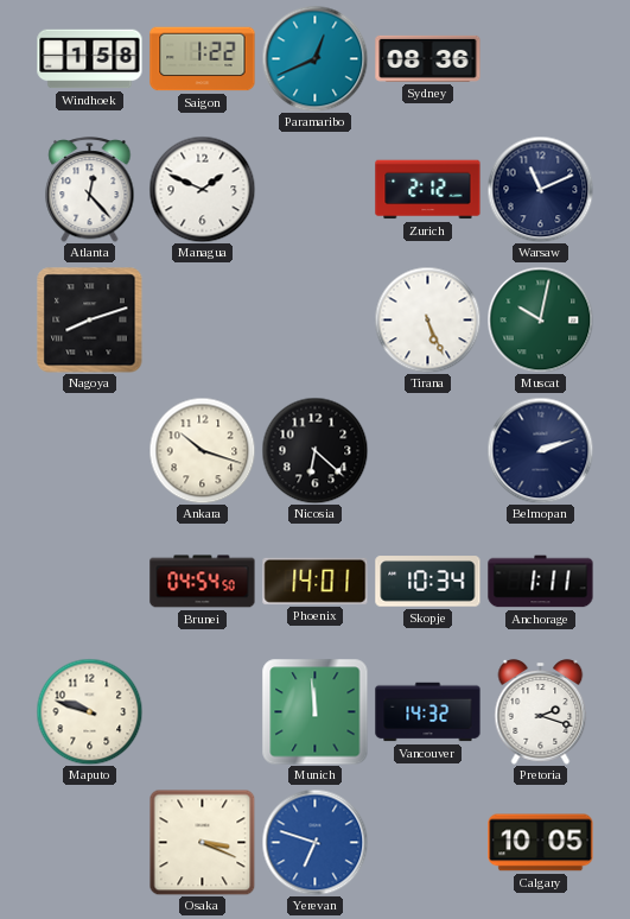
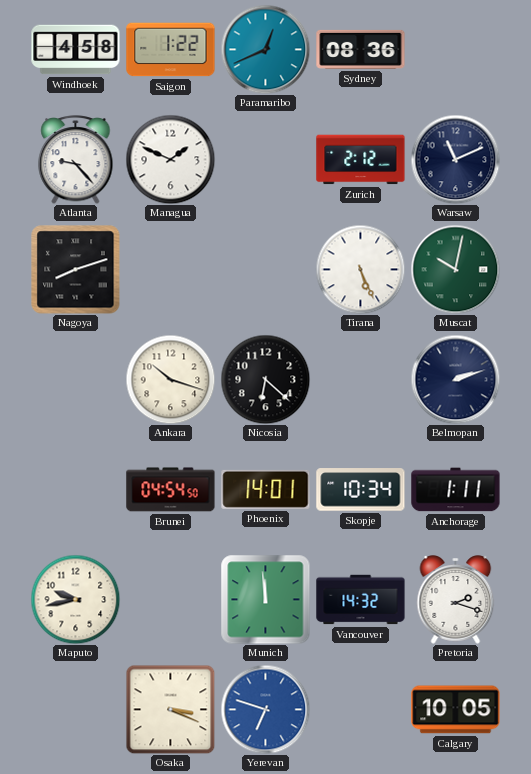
Windhoek: 1:58 -> 4:58
Atlanta: 12:23 -> 9:23
Maputo: 9:48 -> 9:43
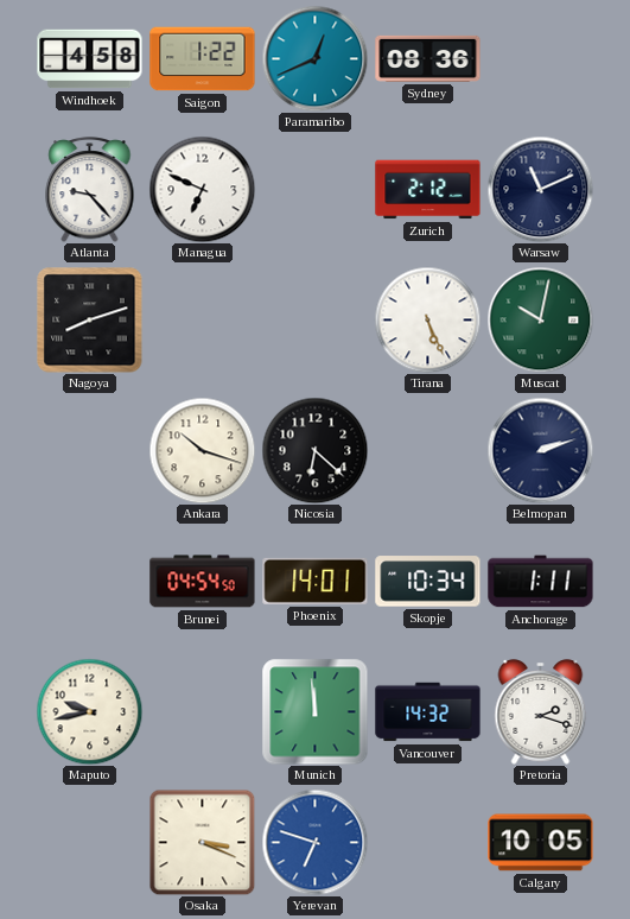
Managua: 1:49 -> 6:49
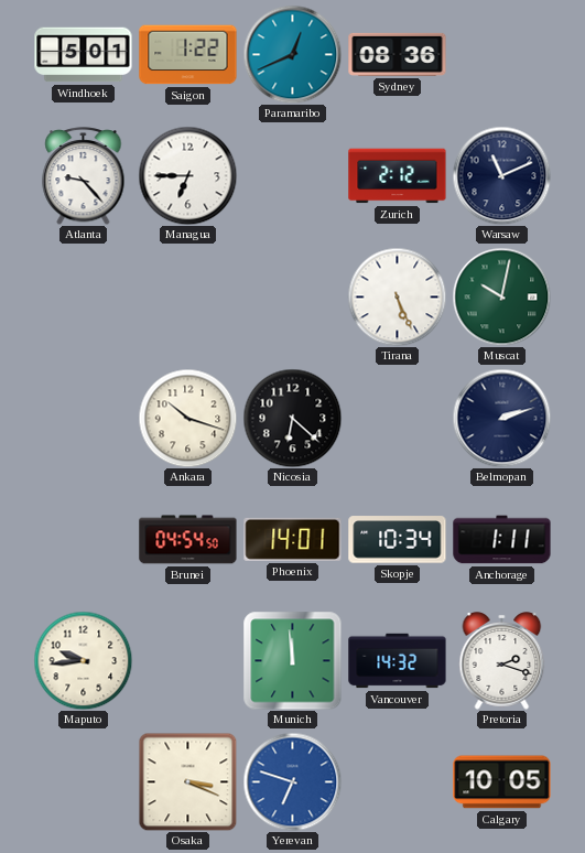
Windhoek: 4:58 -> 5:01
Managua: 6:49 -> 6:45
Nagoya: 8:12 -> none
Maputo: 9:43 -> 9:44
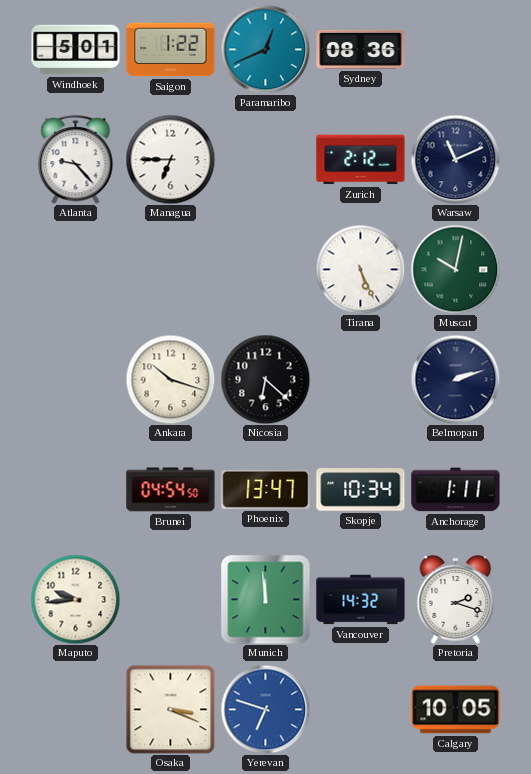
Phoenix: 14:01 -> 13:47
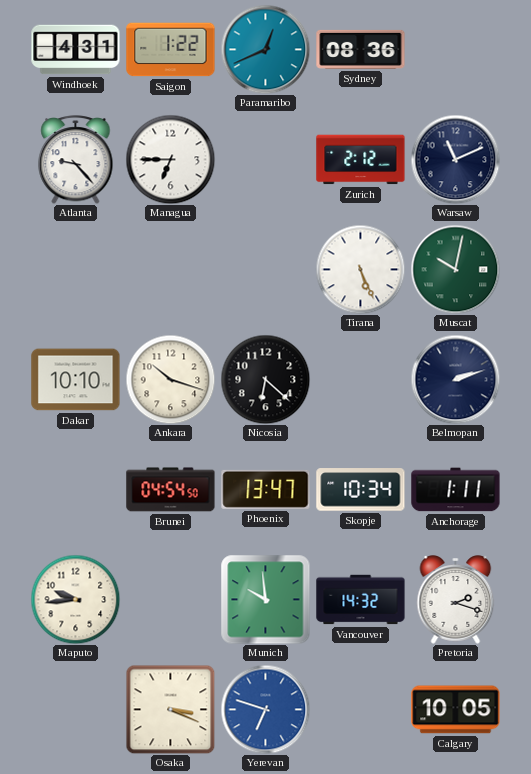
Windhoek: 5:01 -> 4:31
Dakar: none -> 10:10
Munich: 11:59 -> 9:59
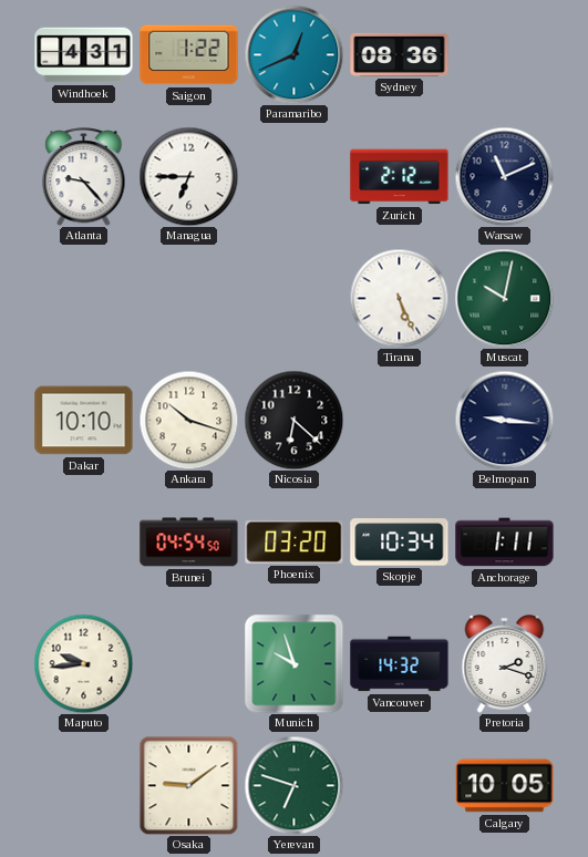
Belmopan: 2:12 -> 9:16
Phoenix: 13:47 -> 03:20
Munich: 9:59 -> 9:57
Osaka: 3:19 -> 9:09
Yerevan dial: blue -> green
